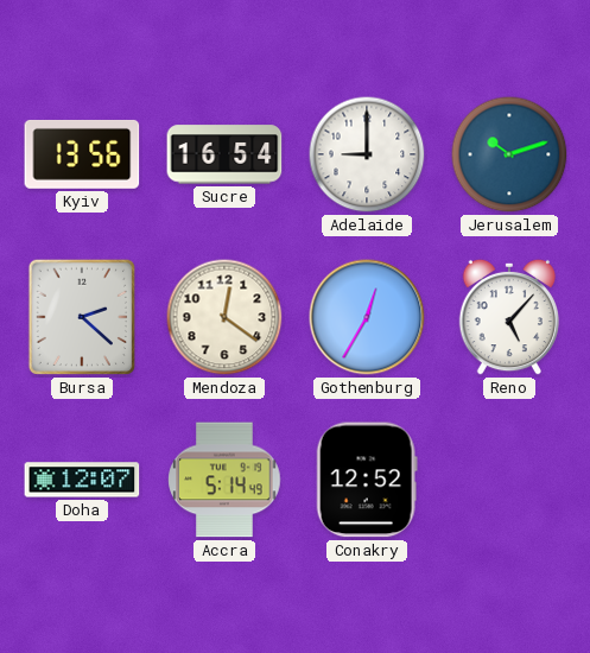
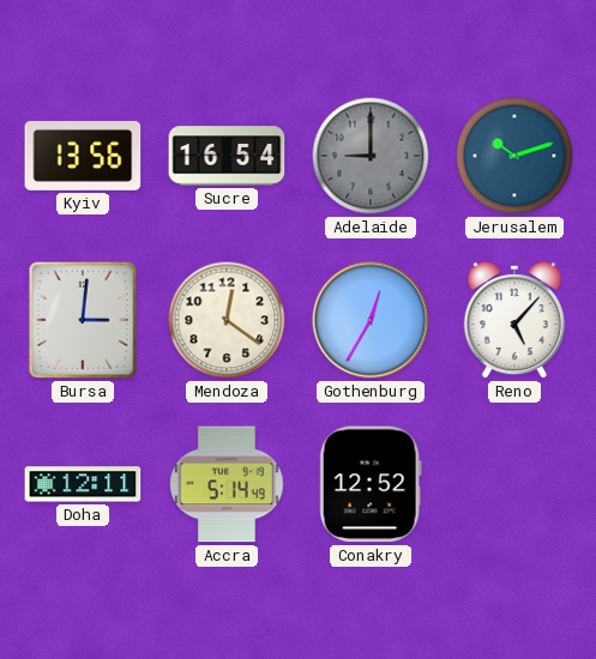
Adelaide dial: white -> grey
Bursa: 2:22 -> 3:01
Doha: 12:07 -> 12:11
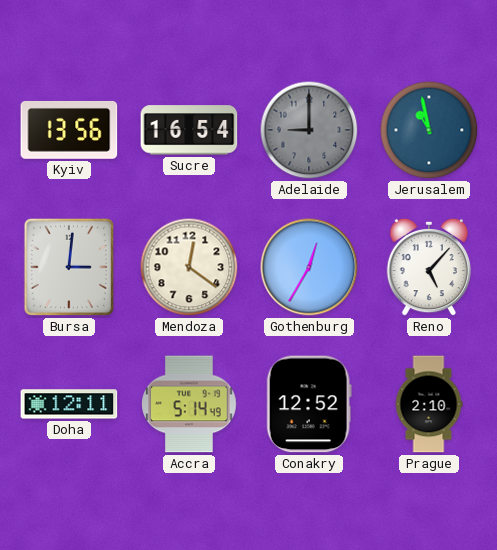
Jerusalem: 10:12 -> 10:58
Prague: none -> 2:10
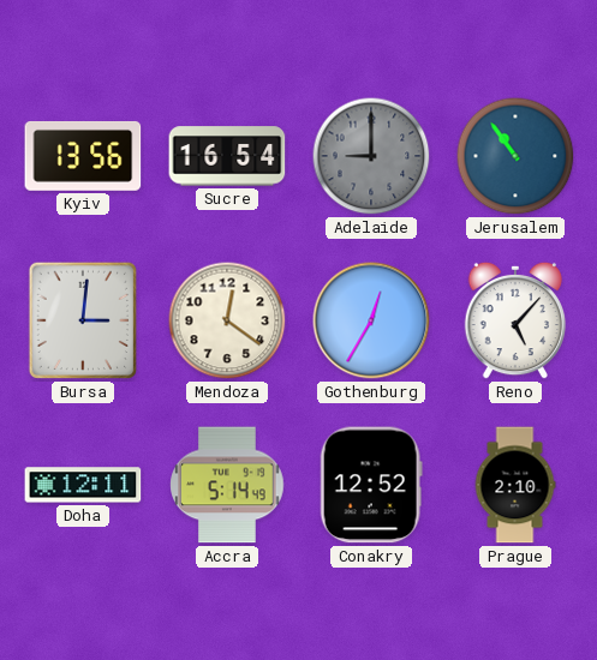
Jerusalem: 10:58 -> 10:54
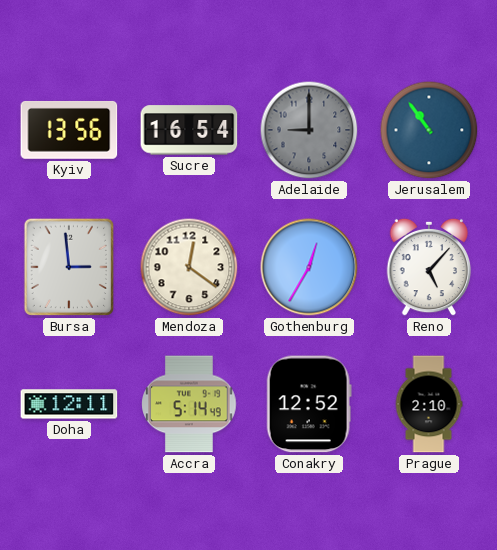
Bursa: 3:01 -> 2:59
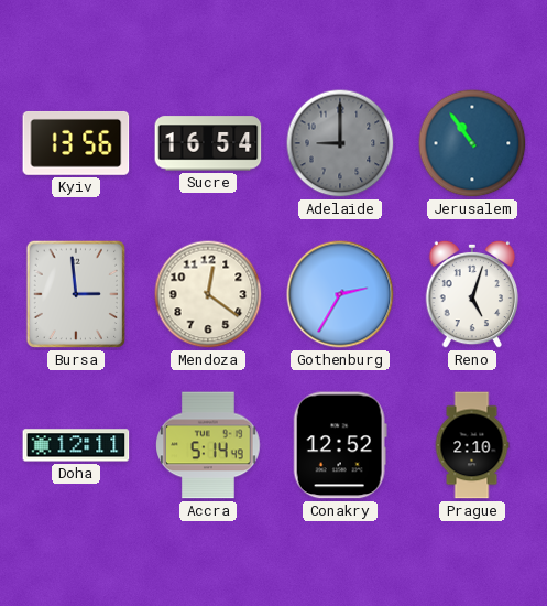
Gothenburg: 12:35 -> 2:35
Reno: 5:07 -> 5:03
